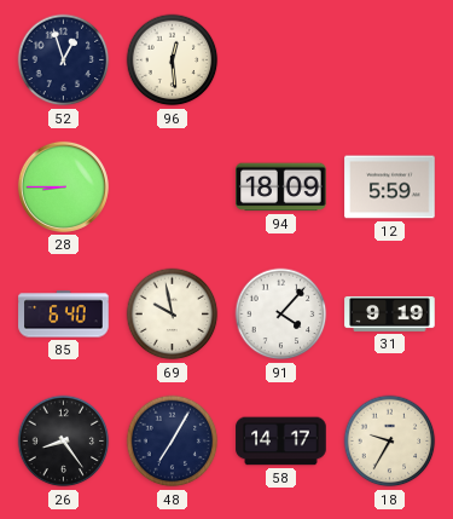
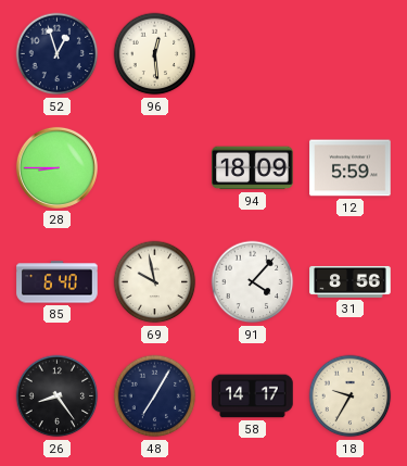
31: 9:19 -> 8:56
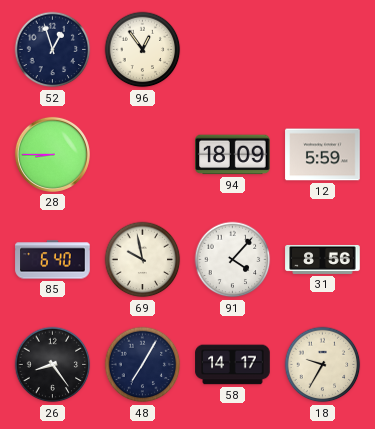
96: 12:29 -> 12:54
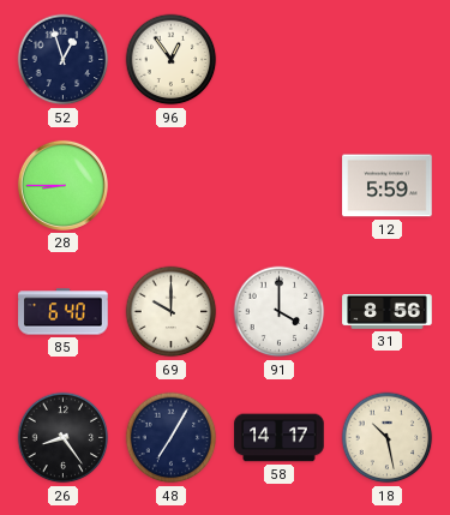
94: 18:09 -> none
69: 9:58 -> 10:00
91: 4:07 -> 4:00
18: 9:35 -> 10:28
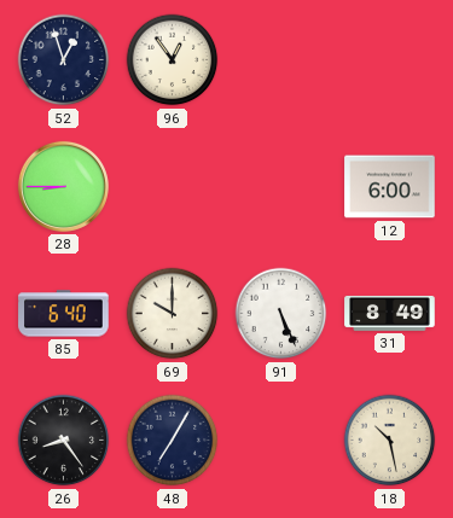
12: 5:59 -> 6:00
91: 4:00 -> 5:26
31: 8:56 -> 8:49
58: 14:17 -> none
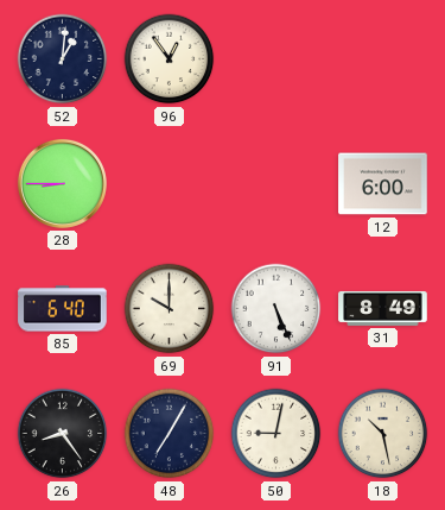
52: 12:57 -> 1:01
50: none -> 9:02
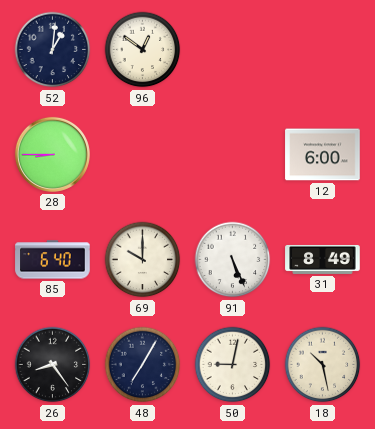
96: 12:54 -> 12:51
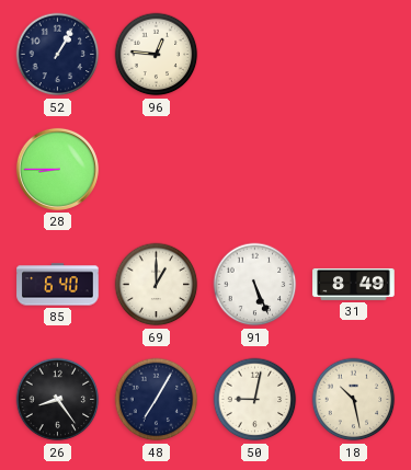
52: 1:01 -> 1:05
96: 12:51 -> 12:46
12: 6:00 -> none
69: 10:00 -> 1:00
